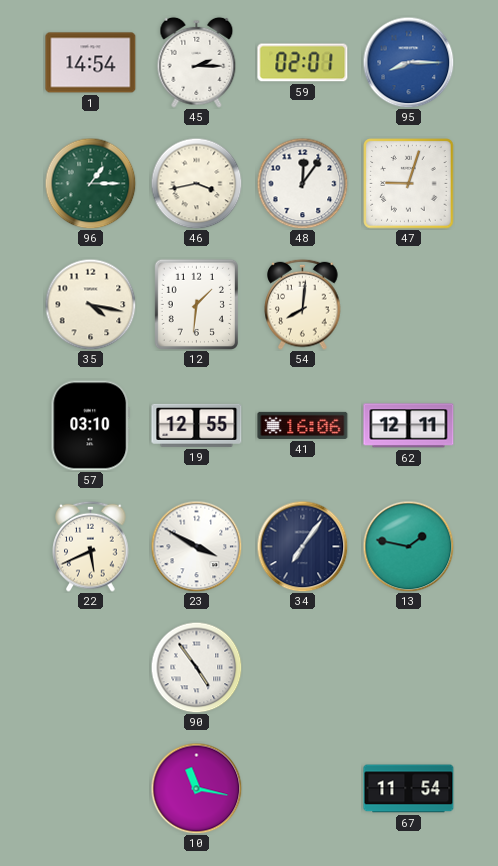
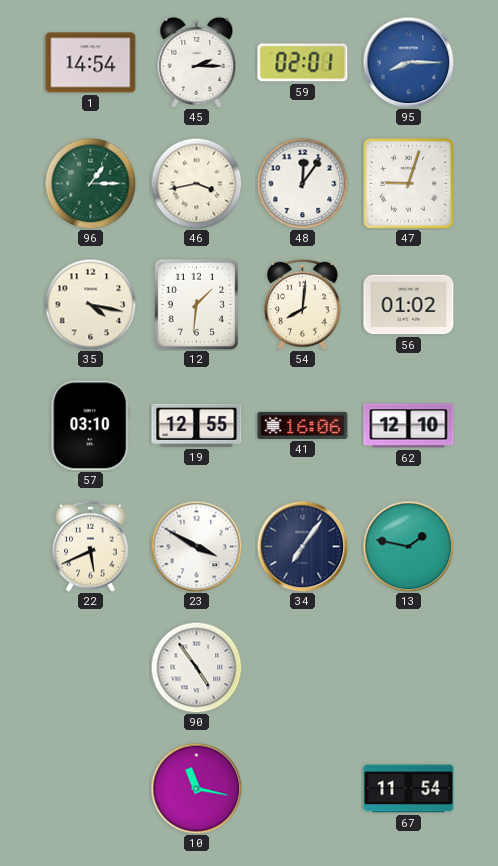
56: none -> 01:02
62: 12:11 -> 12:10
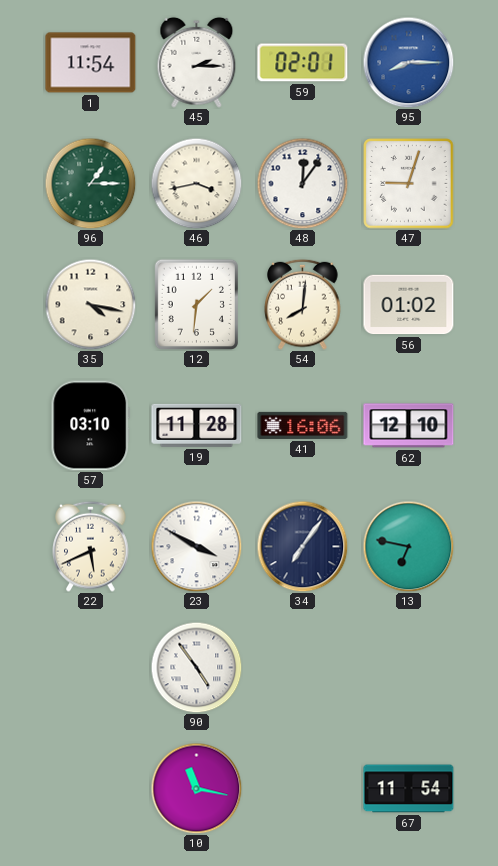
1: 14:54 -> 11:54
19: 12:55 -> 11:28
13: 1:47 -> 6:47
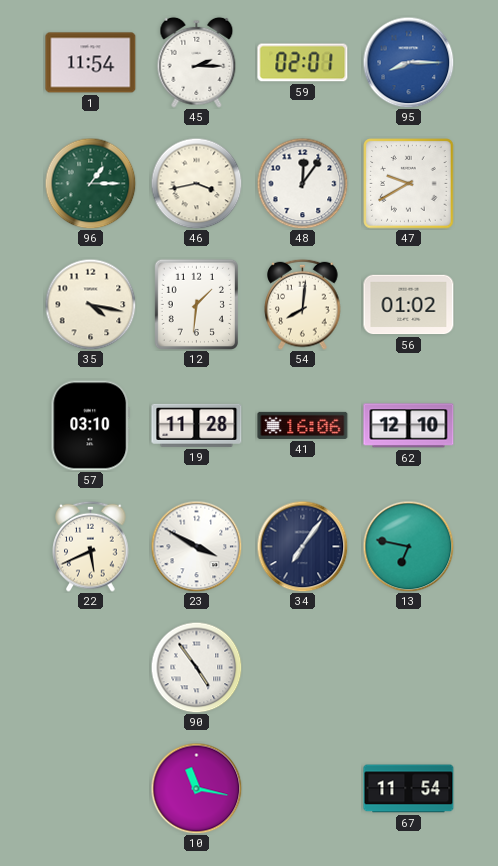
47: 9:03 -> 9:40
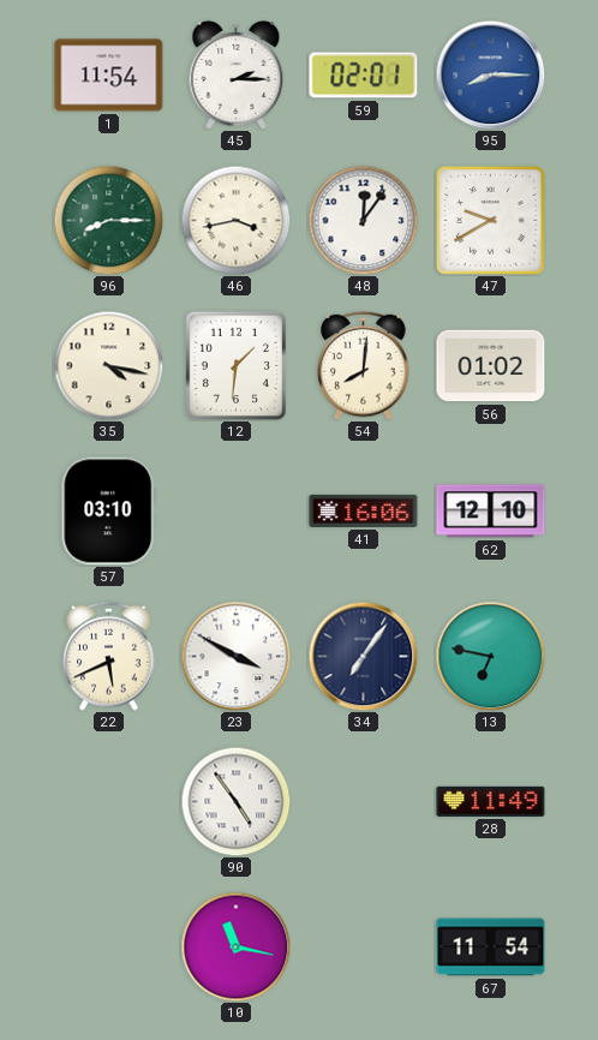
96: 1:15 -> 8:15
19: 11:28 -> none
28: none -> 11:49
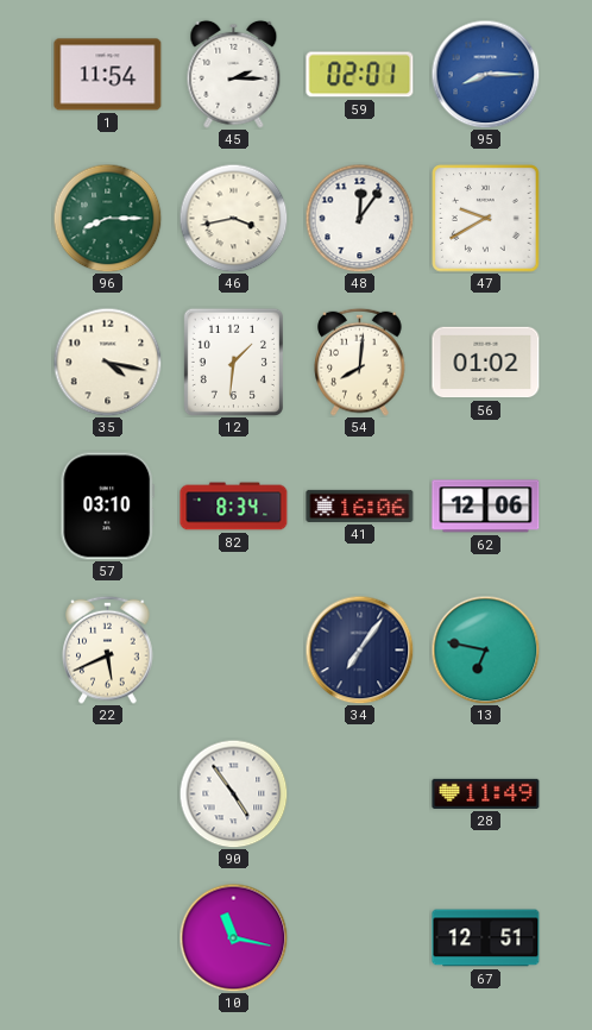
82: none -> 8:34
62: 12:10 -> 12:06
23: 3:50 -> none
67: 11:54 -> 12:51
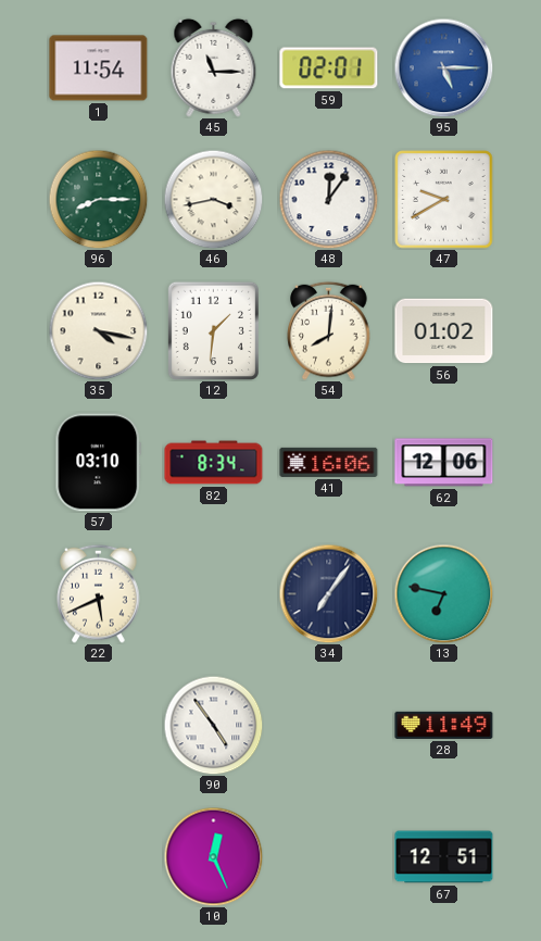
45: 2:15 -> 11:15
95: 8:15 -> 5:15
10: 11:17 -> 12:26
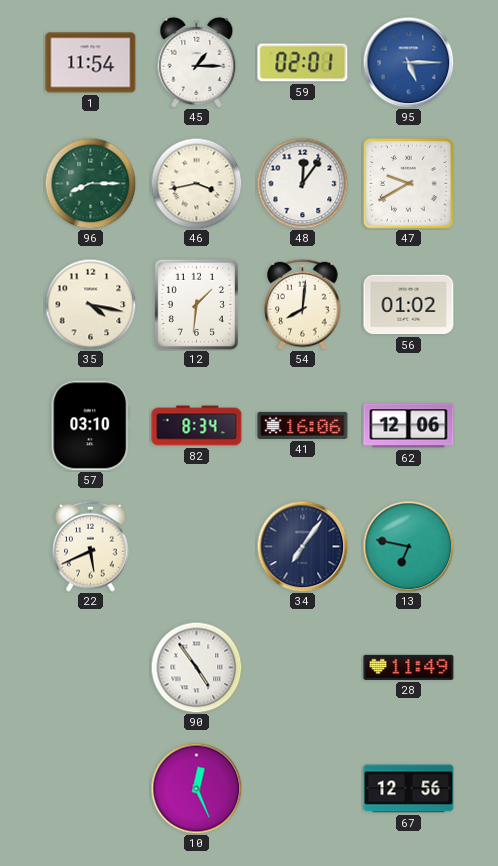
45: 11:15 -> 1:15
67: 12:51 -> 12:56
